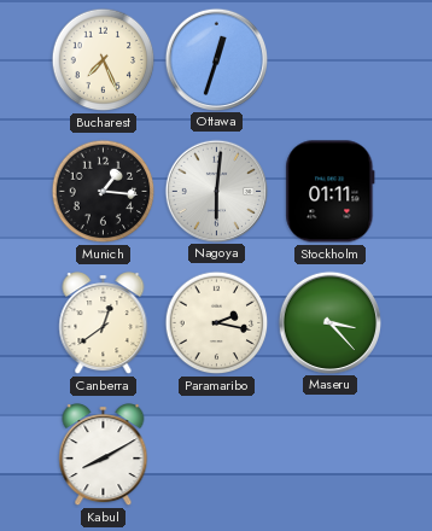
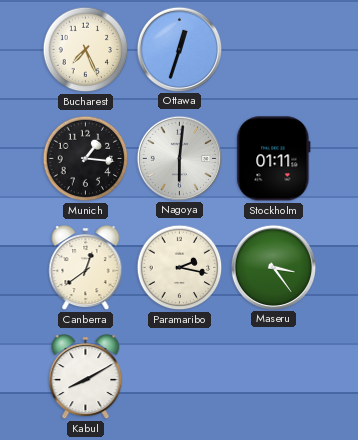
Maseru: 3:23 -> 3:24
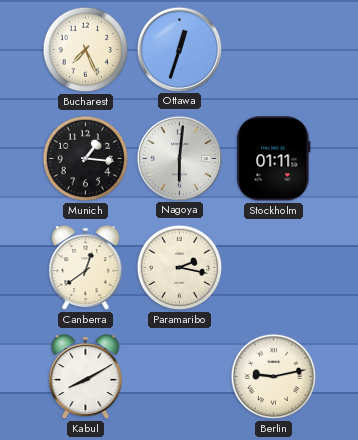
Maseru: 3:24 -> none
Berlin: none -> 9:13
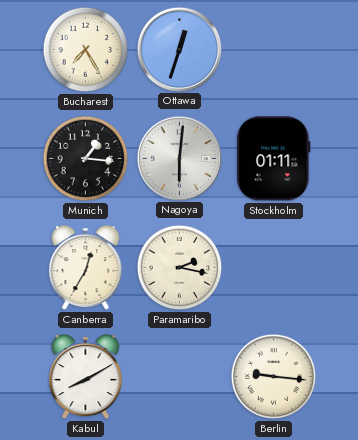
Bucharest: 7:26 -> 7:25
Canberra: 12:39 -> 12:35
Berlin: 9:13 -> 9:16
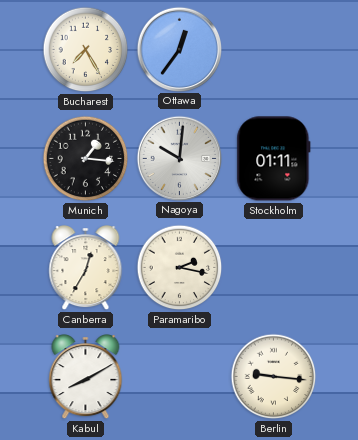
Ottawa: 12:33 -> 12:36
Nagoya: 6:01 -> 10:01
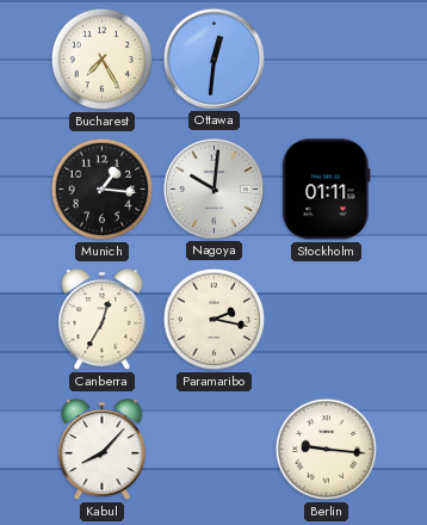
Ottawa: 12:36 -> 12:31
Kabul: 8:10 -> 8:07
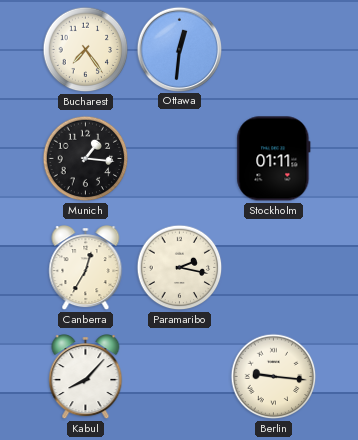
Bucharest: 7:25 -> 7:24
Nagoya: 10:01 -> none
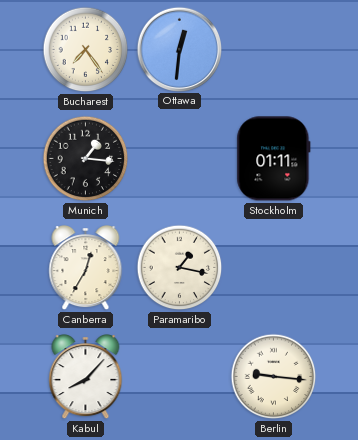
Paramaribo: 2:17 -> 1:17
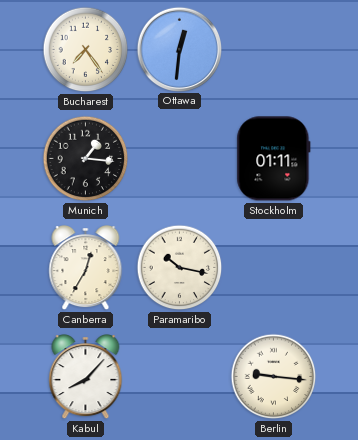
Paramaribo: 1:17 -> 10:17
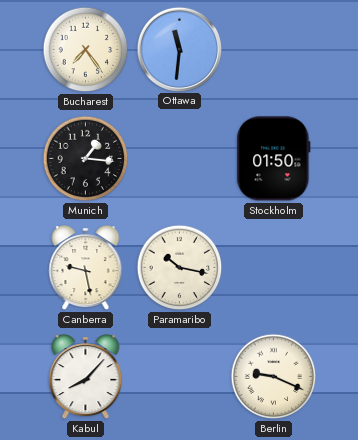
Ottawa: 12:31 -> 11:31
Stockholm: 01:11 -> 01:50
Canberra: 12:35 -> 9:28
Berlin: 9:16 -> 9:19
